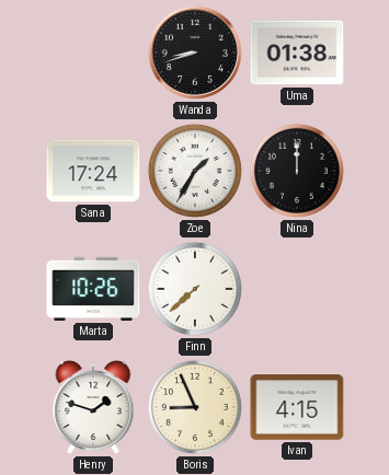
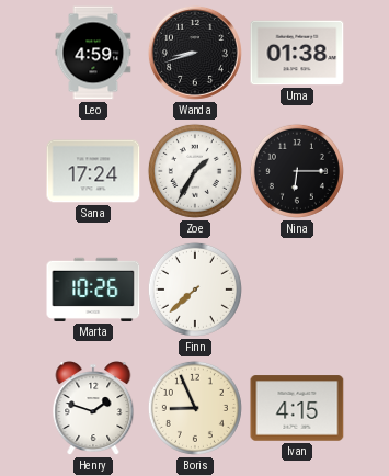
Leo: none -> 4:59
Nina: 12:00 -> 6:15
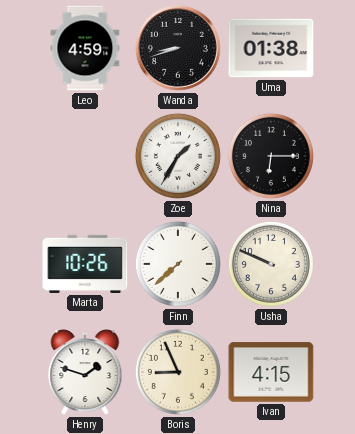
Sana: 17:24 -> none
Usha: none -> 9:49
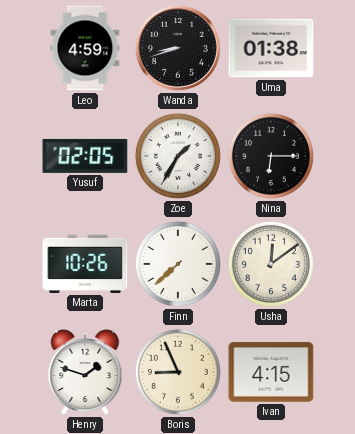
Yusuf: none -> 02:05
Usha: 9:49 -> 12:09
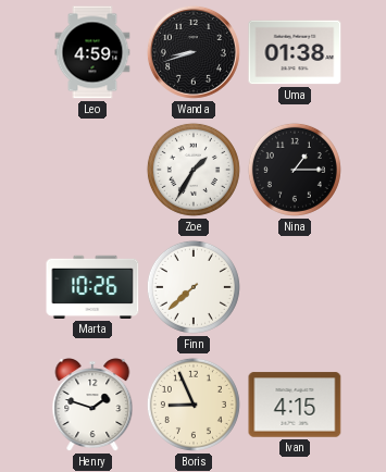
Yusuf: 02:05 -> none
Nina: 6:15 -> 1:15
Usha: 12:09 -> none
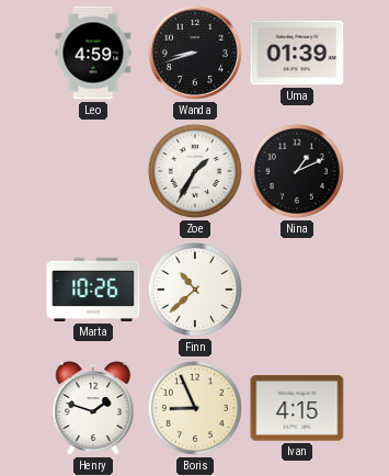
Uma: 01:38 -> 01:39
Nina: 1:15 -> 1:11
Finn: 7:38 -> 10:38
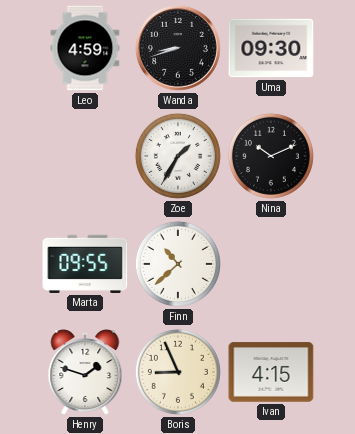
Uma: 01:39 -> 09:30
Nina: 1:11 -> 10:11
Marta: 10:26 -> 09:55
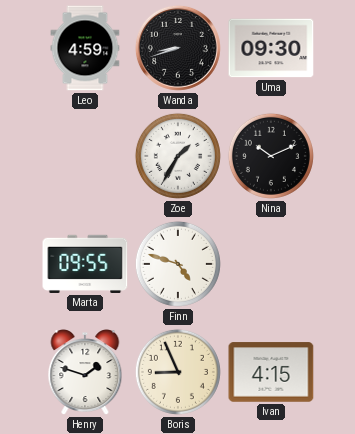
Finn: 10:38 -> 4:48
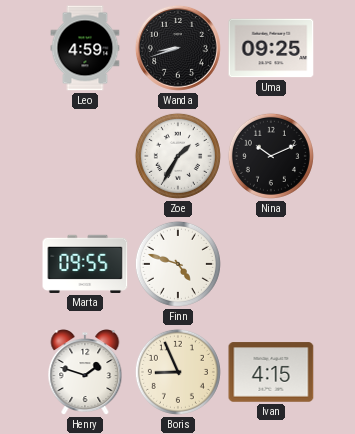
Uma: 09:30 -> 09:25
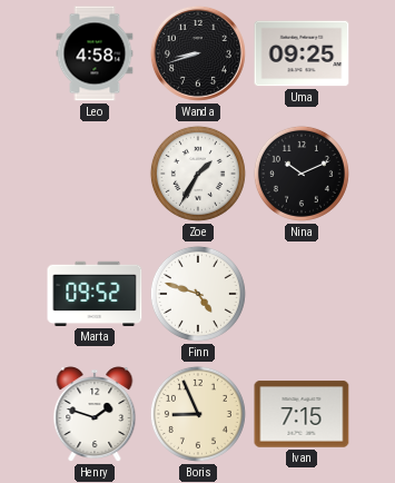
Leo: 4:59 -> 4:58
Marta: 09:55 -> 09:52
Ivan: 4:15 -> 7:15
